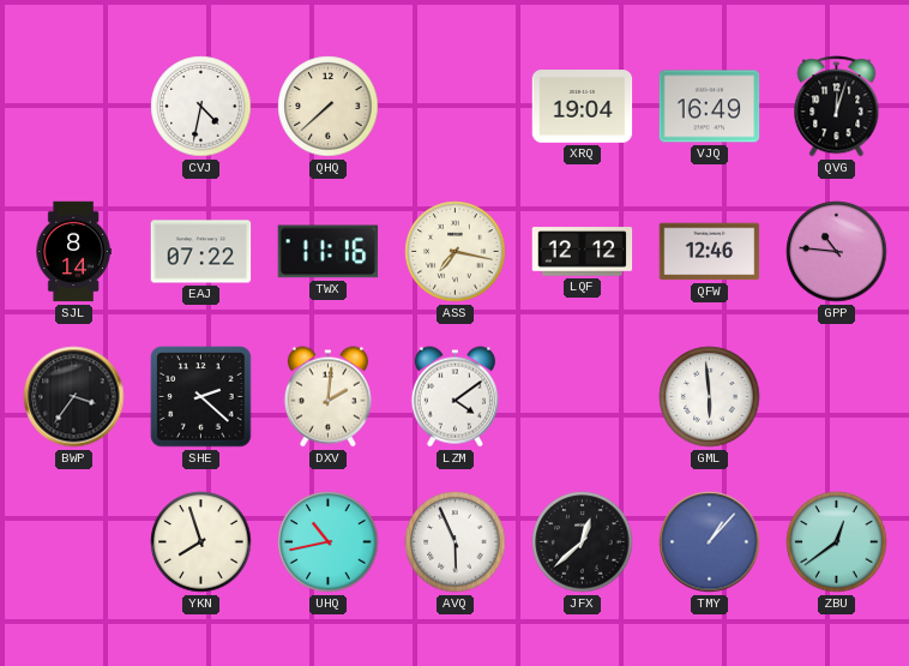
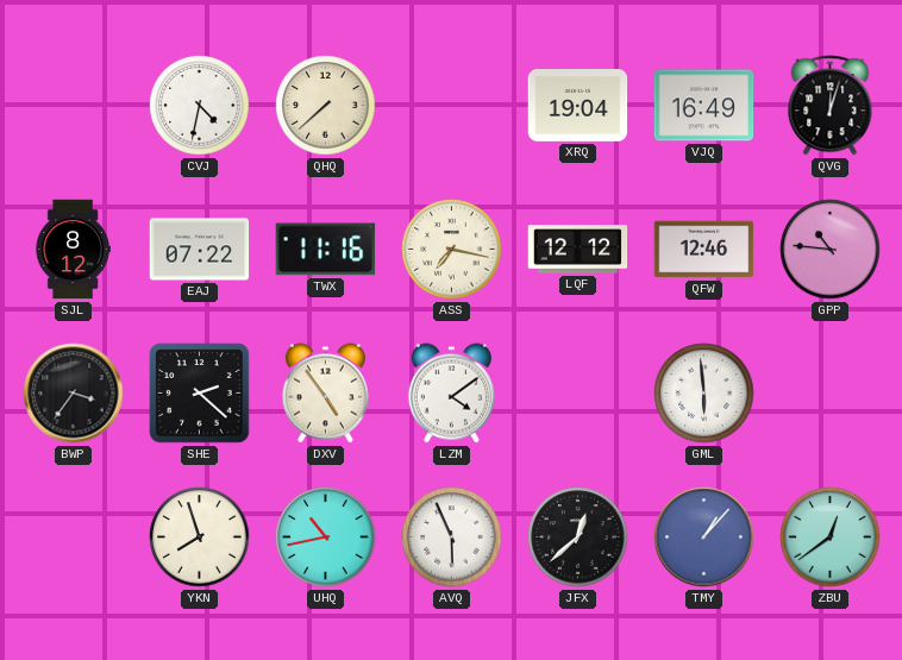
SJL: 8:14 -> 8:12
DXV: 2:01 -> 4:54
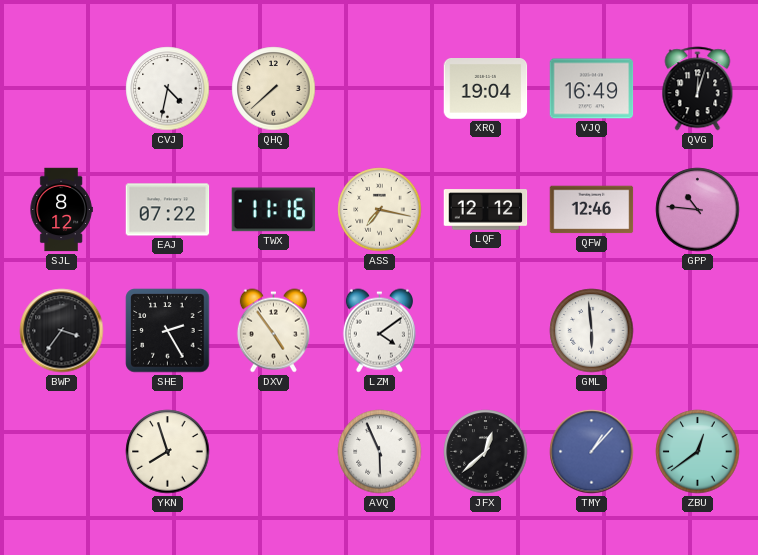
SHE: 2:22 -> 2:25
UHQ: 10:43 -> none
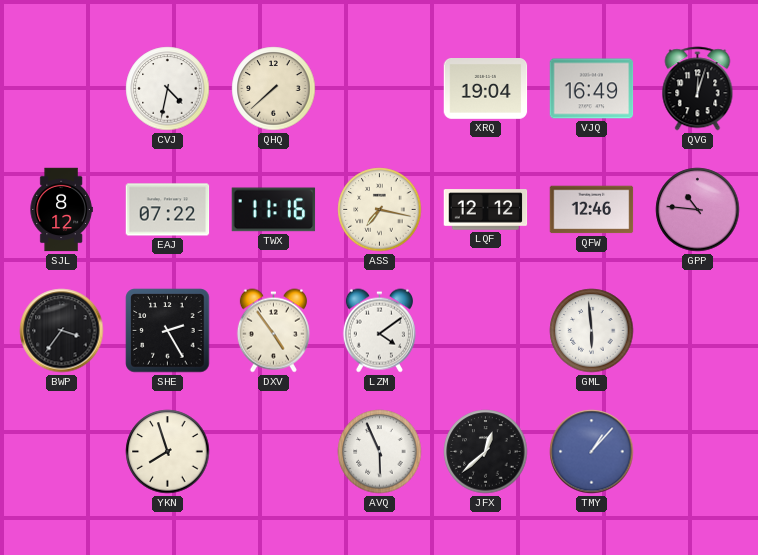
ZBU: 12:39 -> none
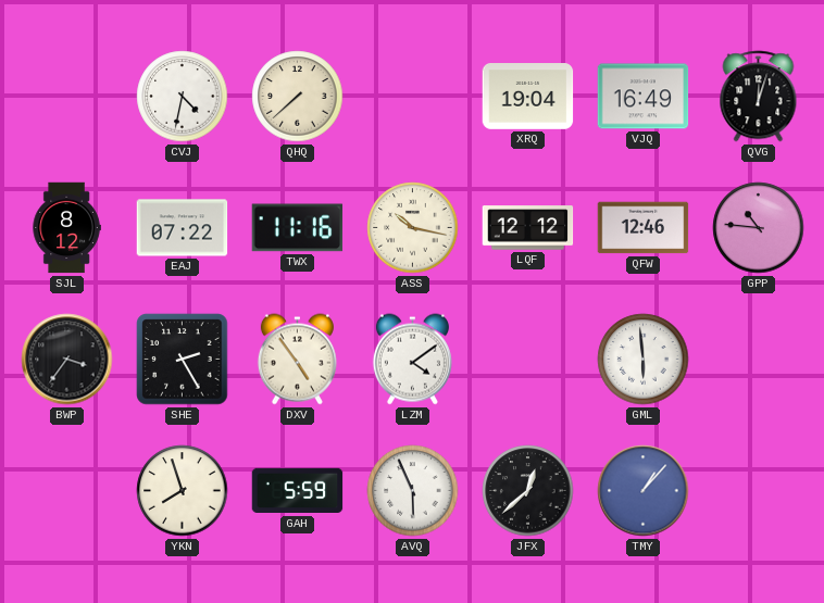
ASS: 7:17 -> 10:17
GAH: none -> 5:59
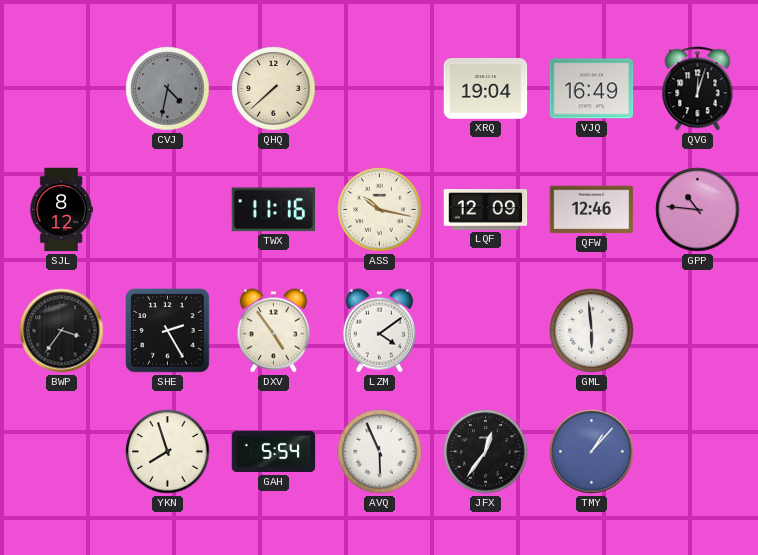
CVJ dial: white -> grey
EAJ: 07:22 -> none
LQF: 12:12 -> 12:09
GAH: 5:59 -> 5:54
JFX: 12:38 -> 12:36
